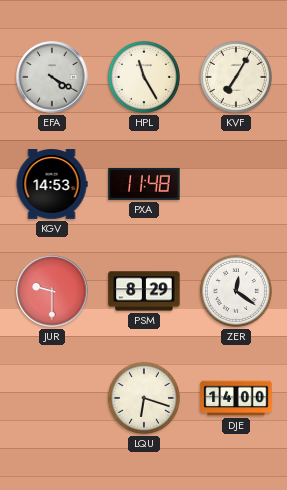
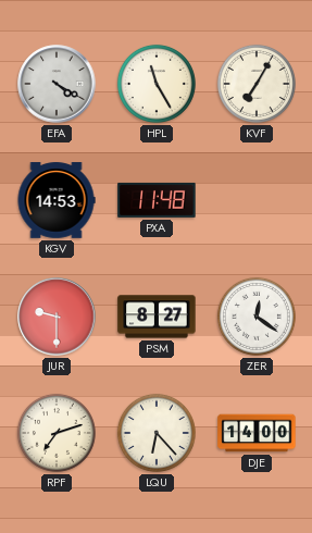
PSM: 8:29 -> 8:27
RPF: none -> 7:12
LQU: 6:18 -> 6:23
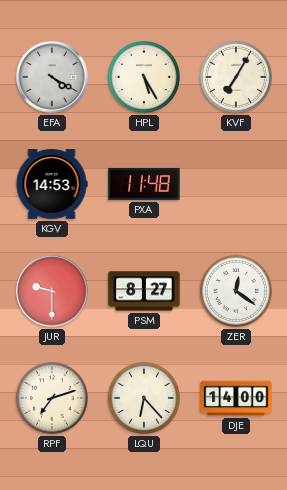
HPL: 11:25 -> 5:25
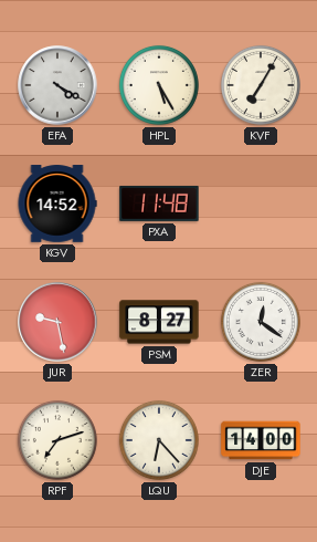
KGV: 14:53 -> 14:52
JUR: 9:30 -> 9:28
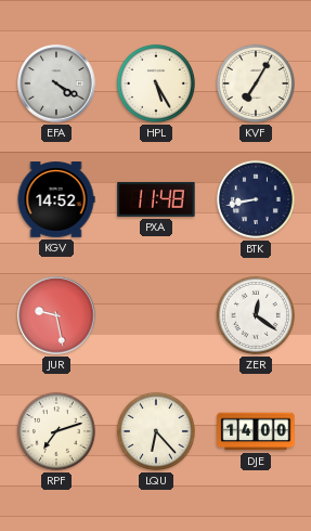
BTK: none -> 8:43
PSM: 8:27 -> none
